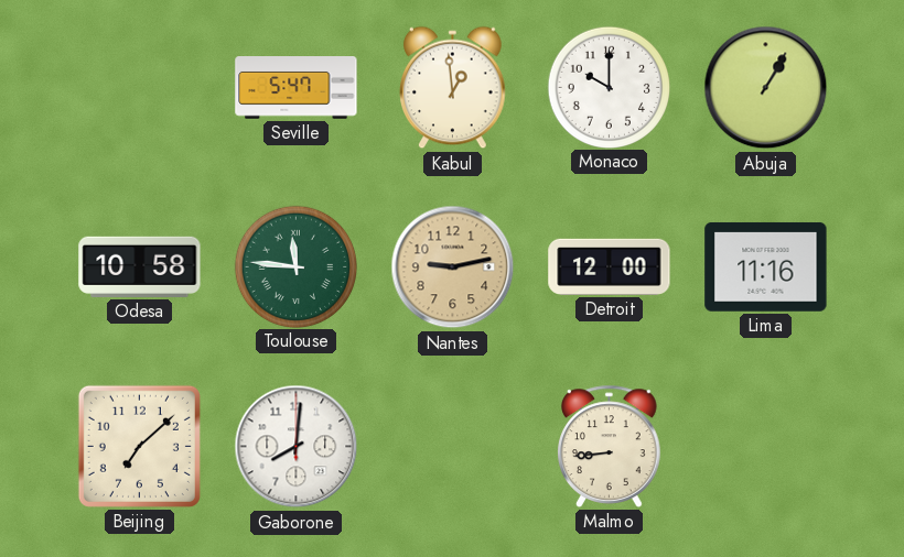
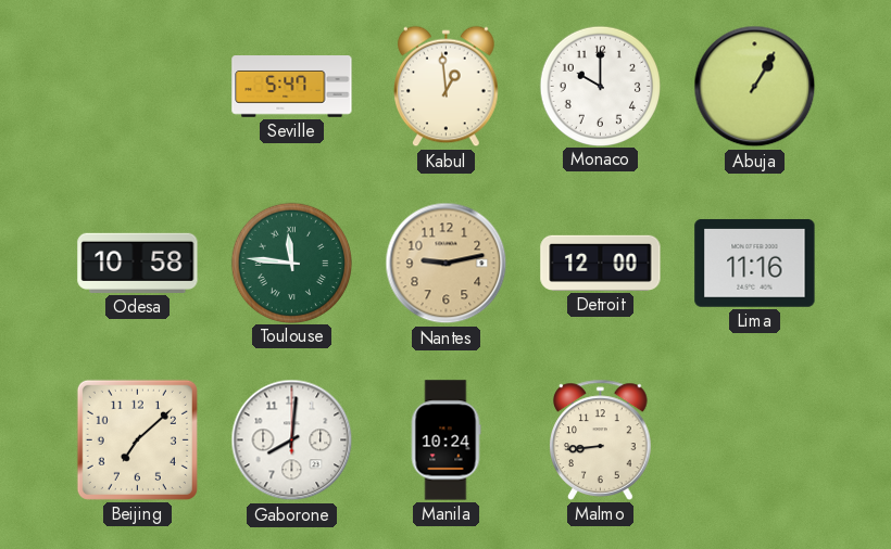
Manila: none -> 10:24
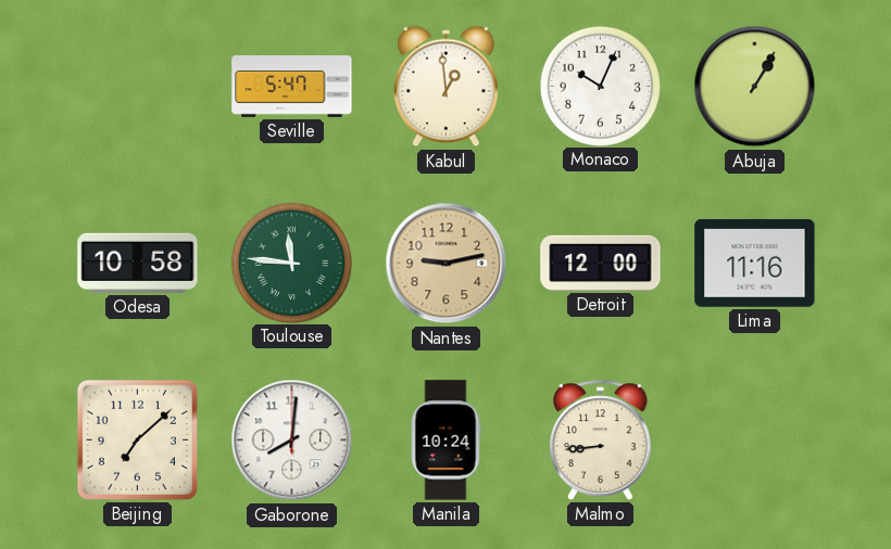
Monaco: 10:00 -> 10:04
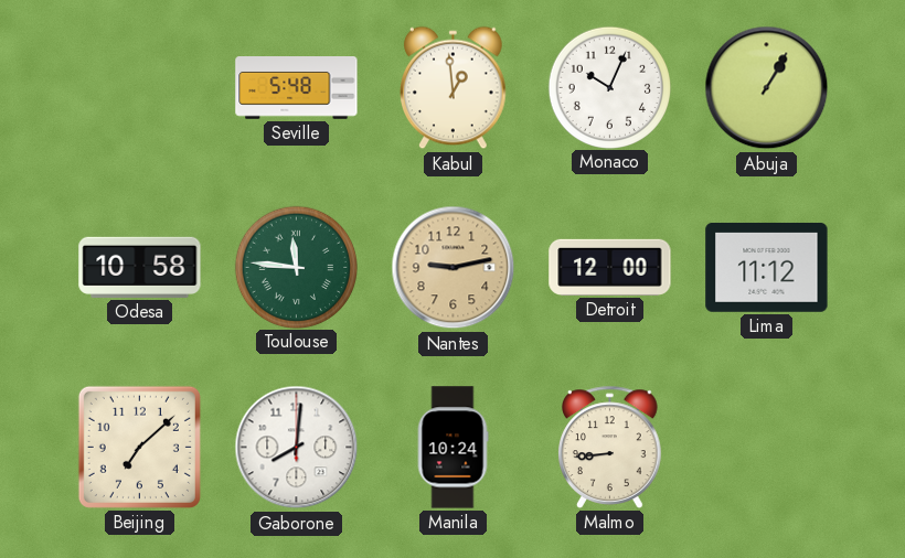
Seville: 5:47 -> 5:48
Lima: 11:16 -> 11:12
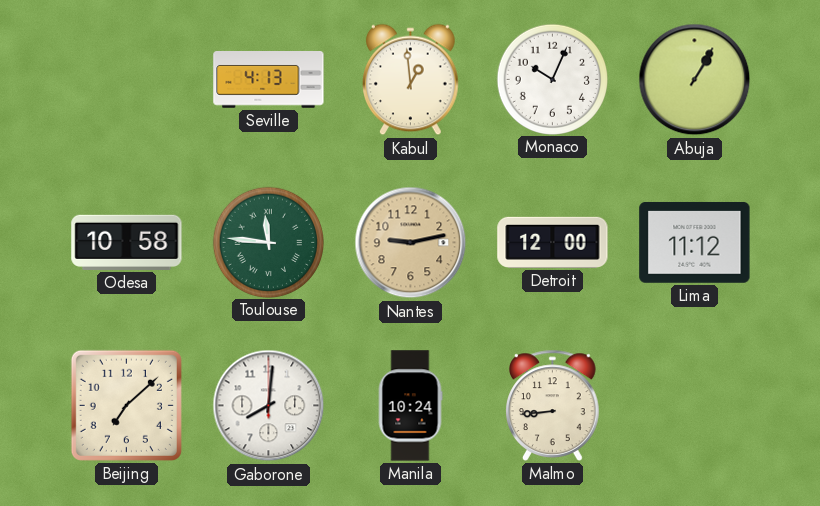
Seville: 5:48 -> 4:13
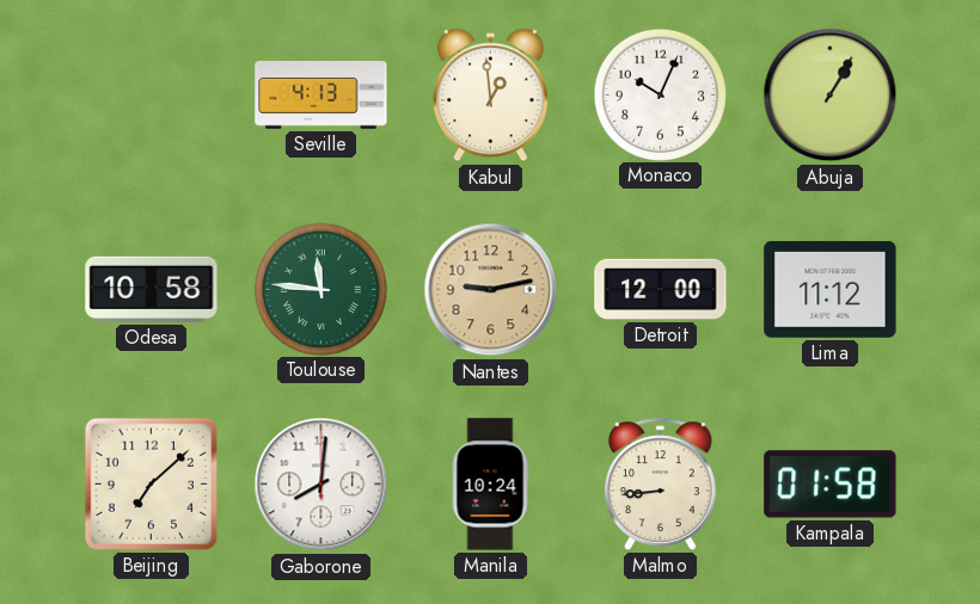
Kampala: none -> 01:58
